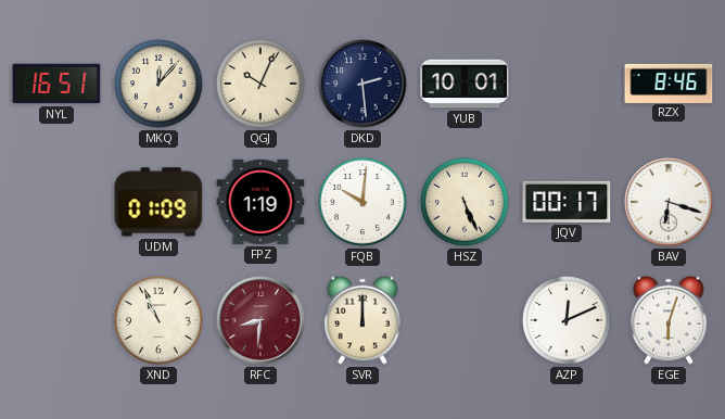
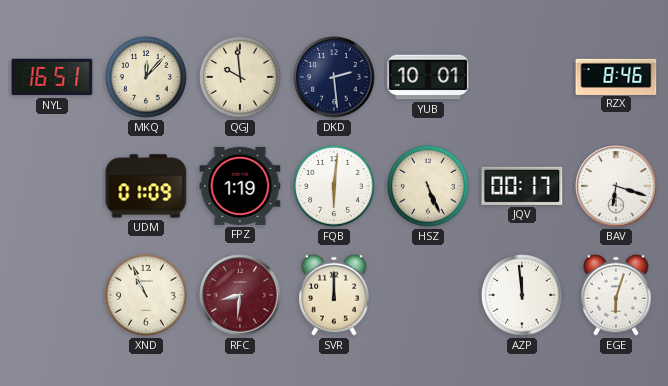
QGJ: 10:04 -> 9:59
FQB: 10:01 -> 6:01
AZP: 12:11 -> 11:59
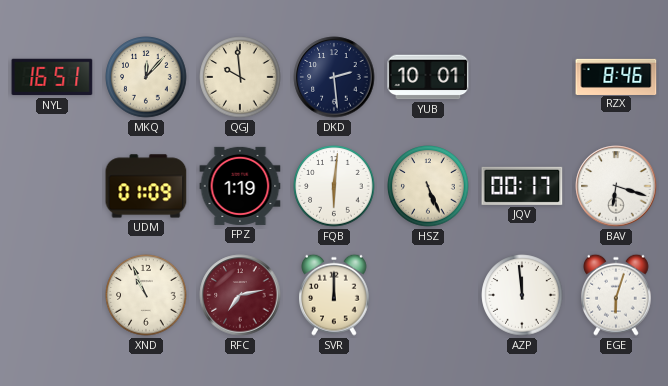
RFC: 8:31 -> 7:13
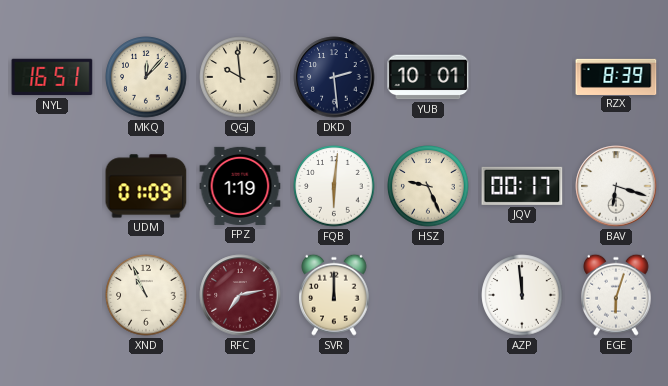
RZX: 8:46 -> 8:39
HSZ: 5:26 -> 9:26
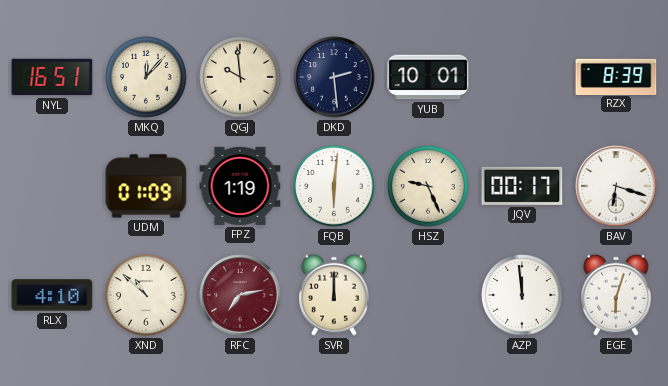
RLX: none -> 4:10
XND: 10:56 -> 10:52
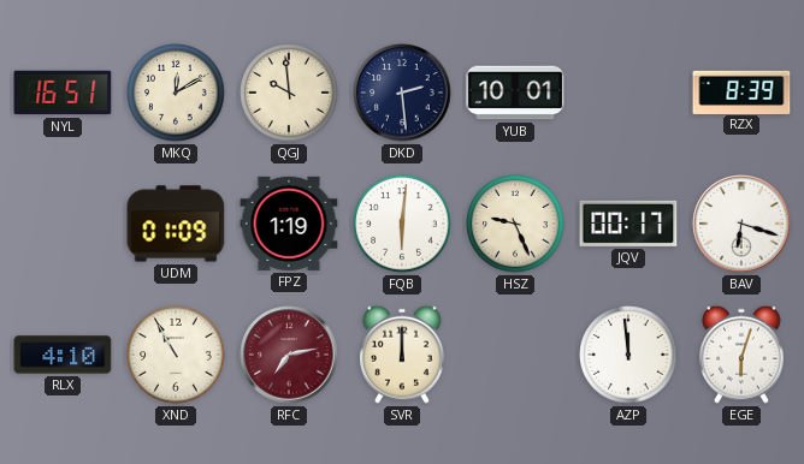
MKQ: 12:07 -> 12:10
XND: 10:52 -> 10:55
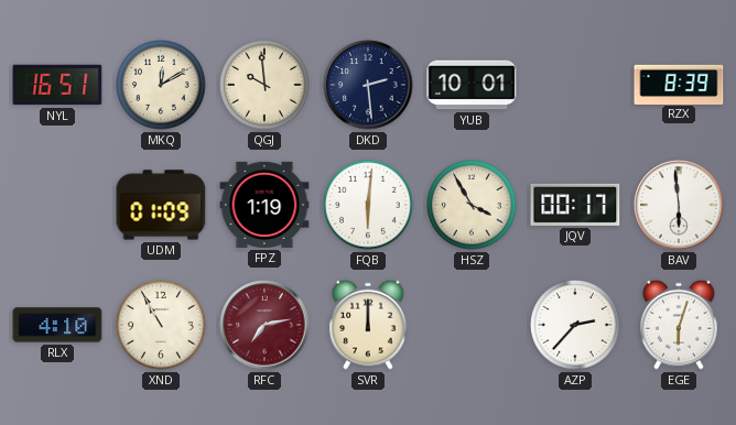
HSZ: 9:26 -> 3:55
BAV: 6:18 -> 5:59
AZP: 11:59 -> 2:37
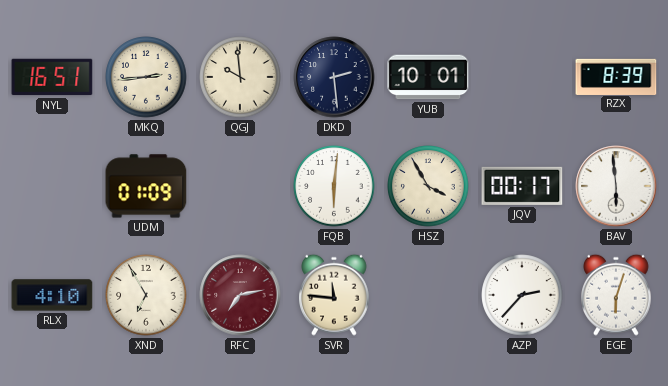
MKQ: 12:10 -> 2:44
FPZ: 1:19 -> none
XND: 10:55 -> 6:55
SVR: 12:00 -> 11:46
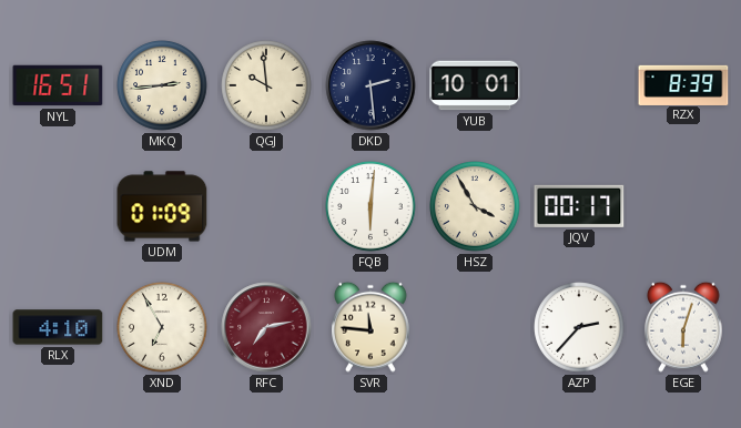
BAV: 5:59 -> none
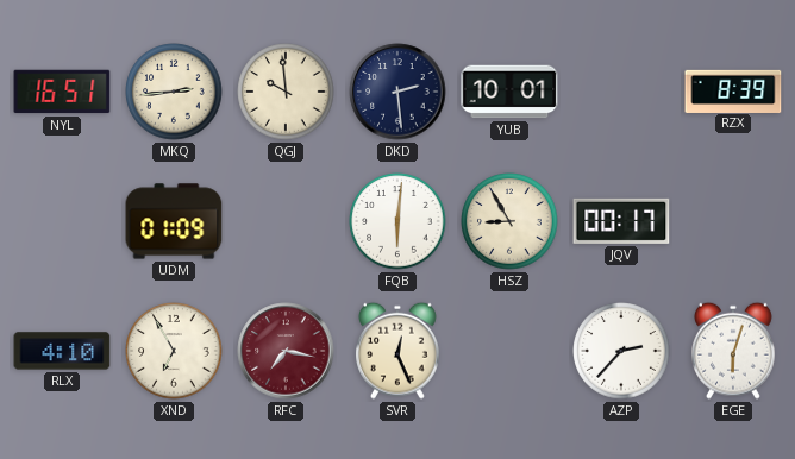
HSZ: 3:55 -> 8:55
RFC: 7:13 -> 7:17
SVR: 11:46 -> 12:26
